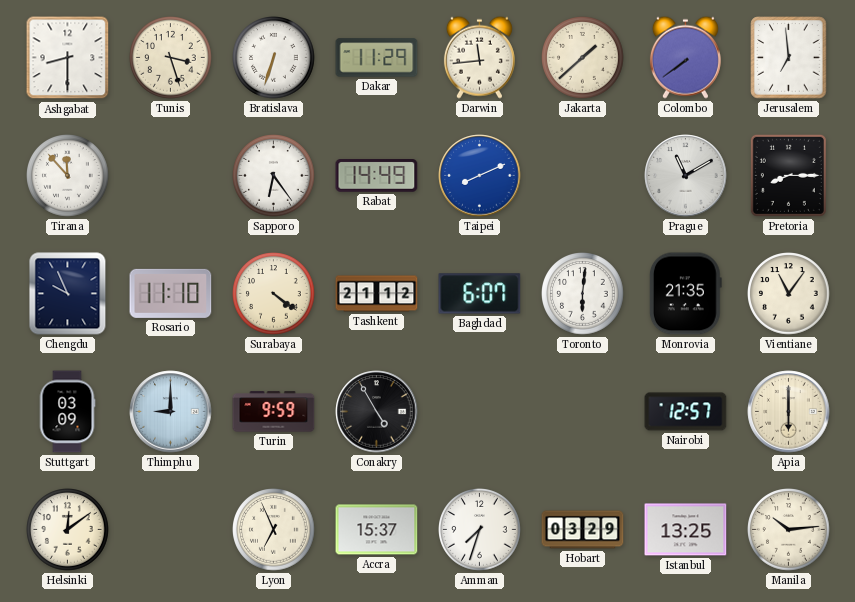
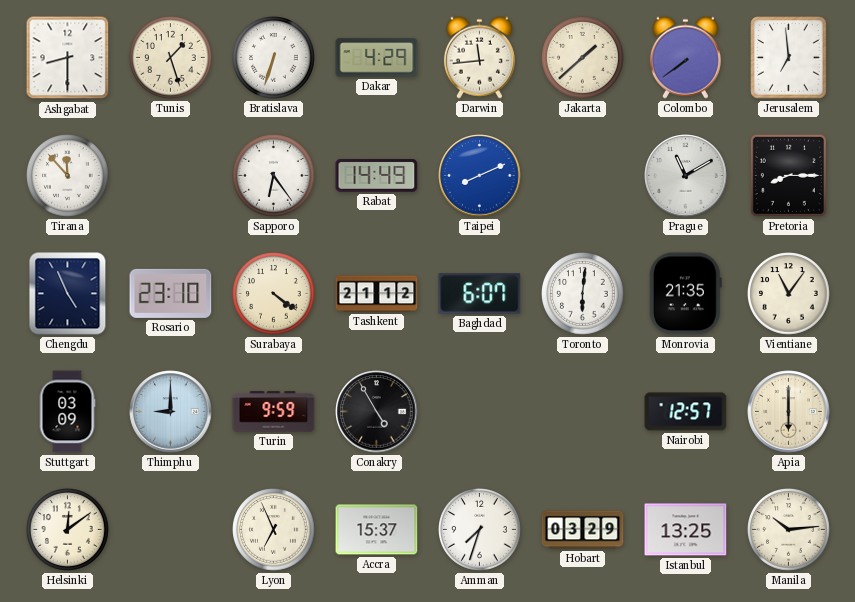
Tunis: 3:27 -> 1:27
Dakar: 11:29 -> 4:29
Chengdu: 9:56 -> 4:56
Rosario: 11:10 -> 23:10
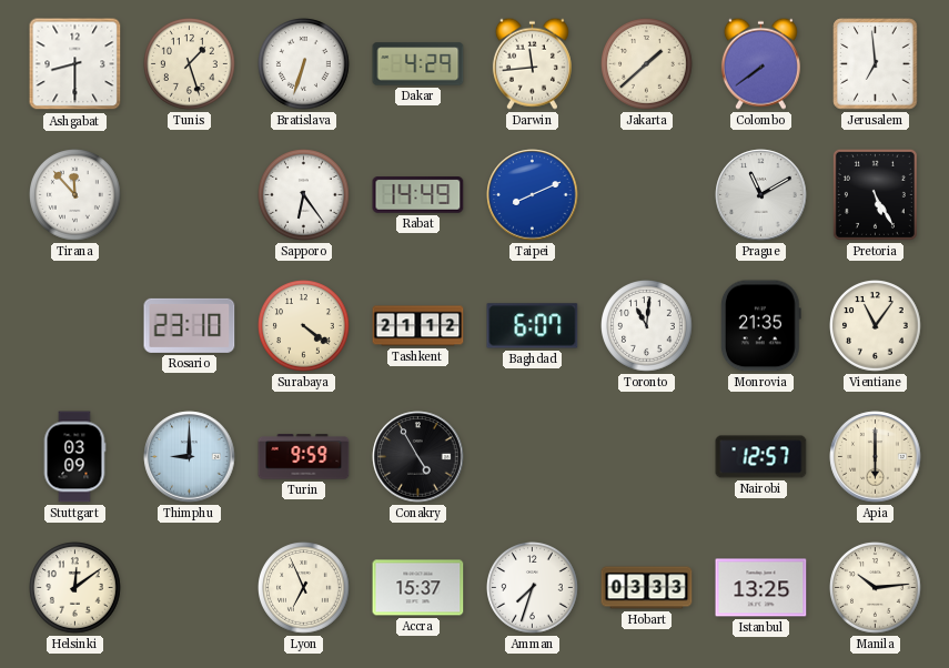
Pretoria: 8:15 -> 5:25
Chengdu: 4:56 -> none
Toronto: 6:01 -> 11:01
Hobart: 03:29 -> 03:33
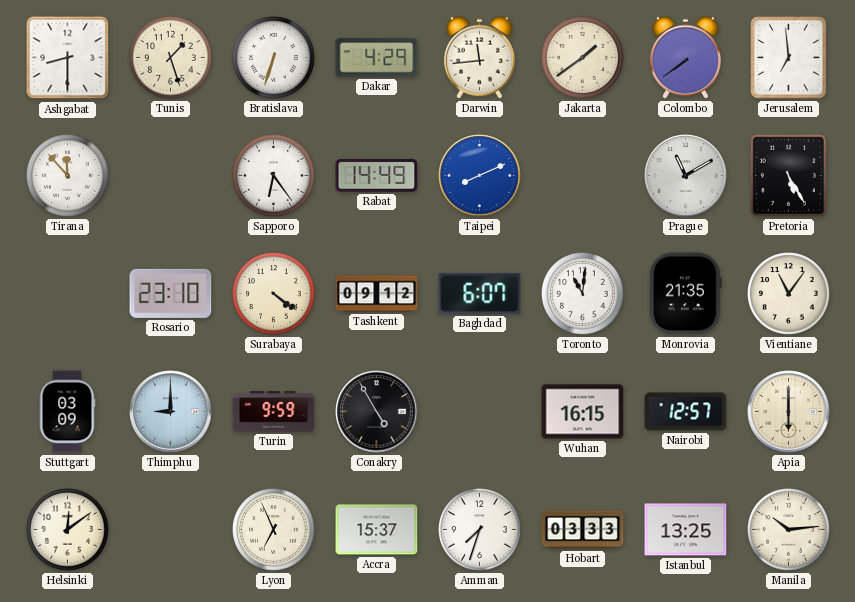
Jakarta: 1:38 -> 1:39
Tashkent: 21:12 -> 09:12
Wuhan: none -> 16:15
